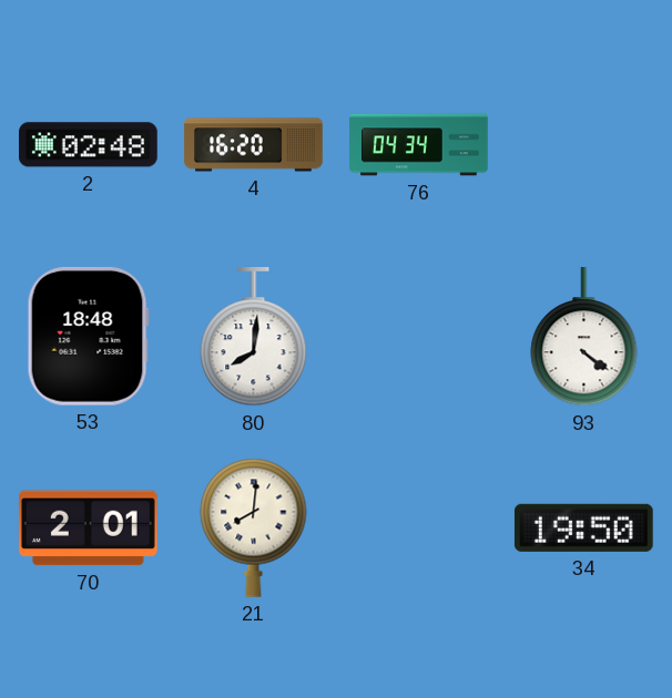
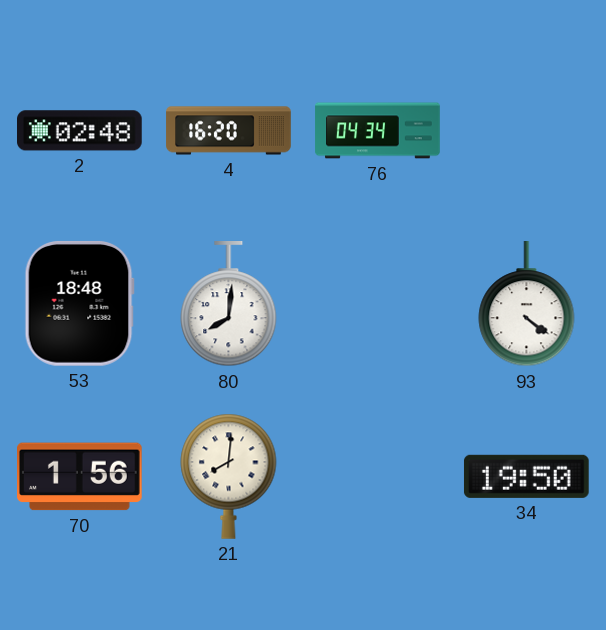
70: 2:01 -> 1:56
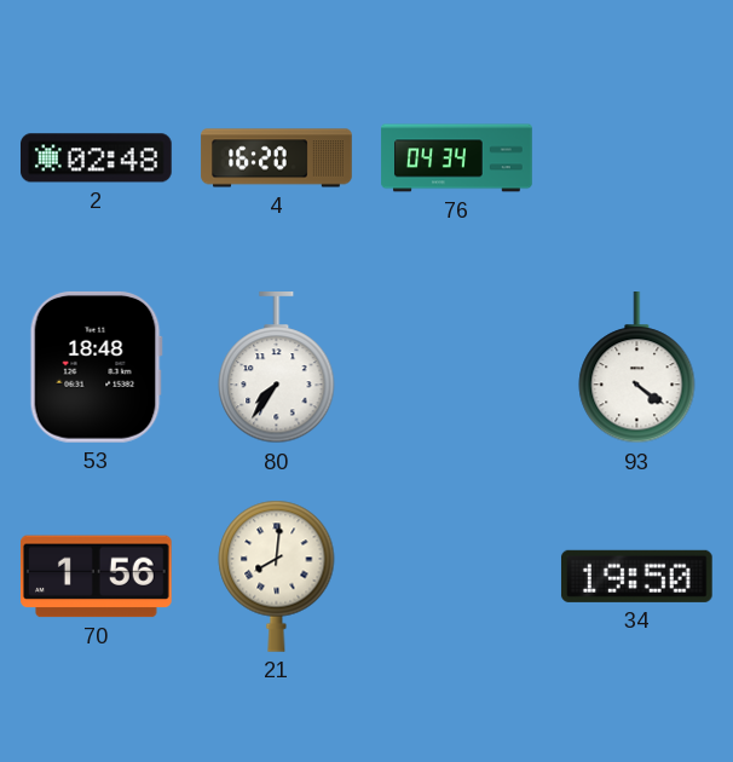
80: 8:01 -> 7:36
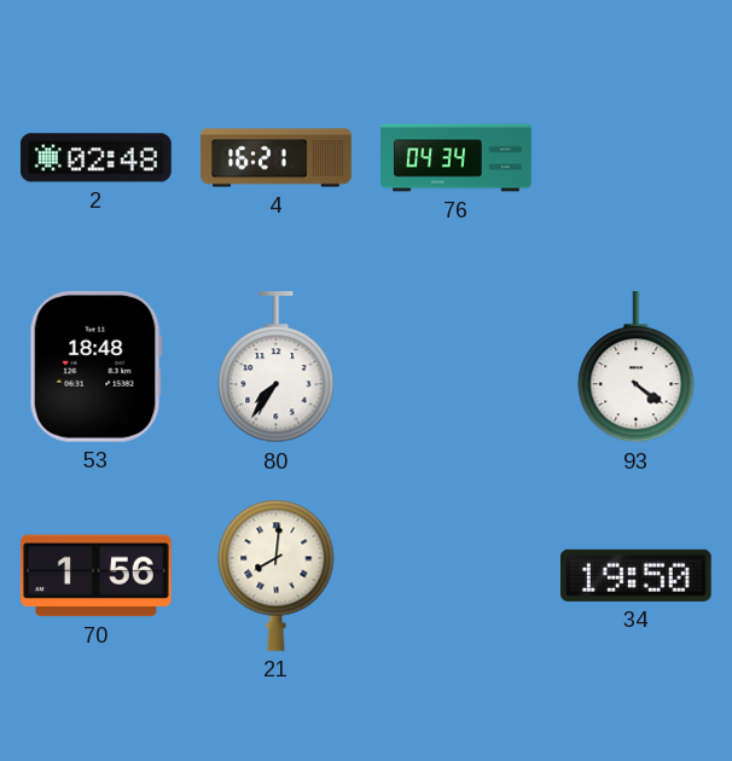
4: 16:20 -> 16:21
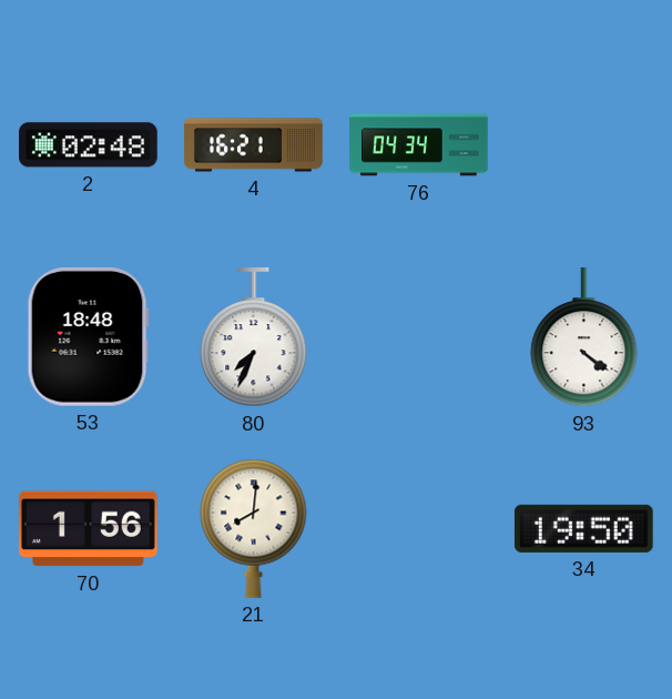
80: 7:36 -> 7:34
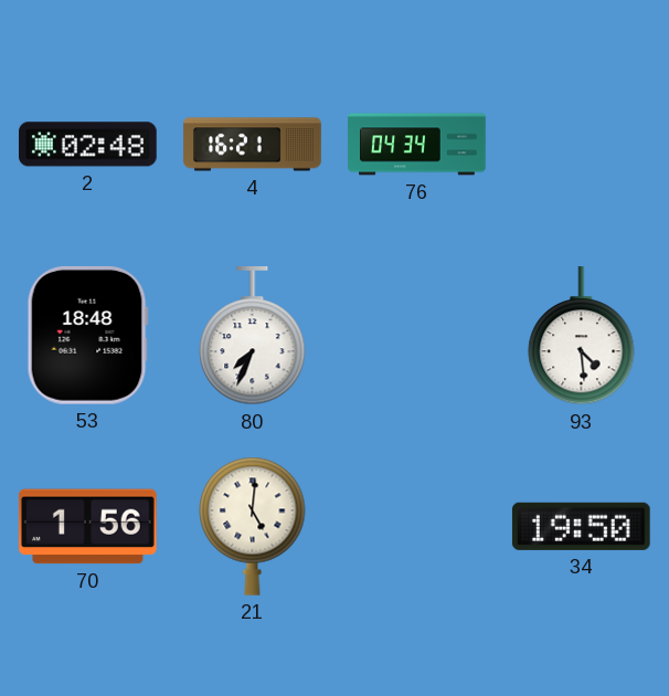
93: 4:21 -> 4:29
21: 8:01 -> 5:01
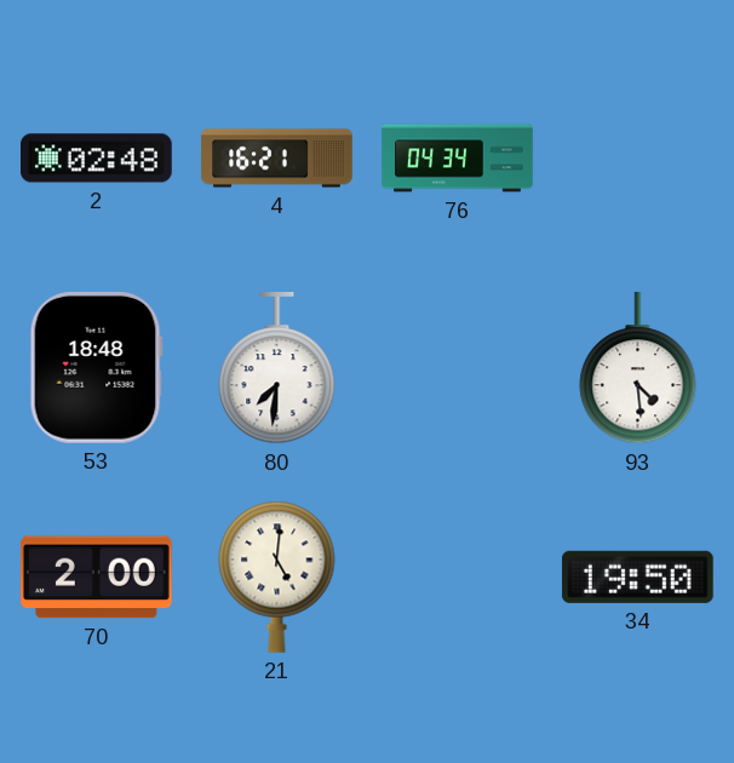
80: 7:34 -> 7:31
70: 1:56 -> 2:00
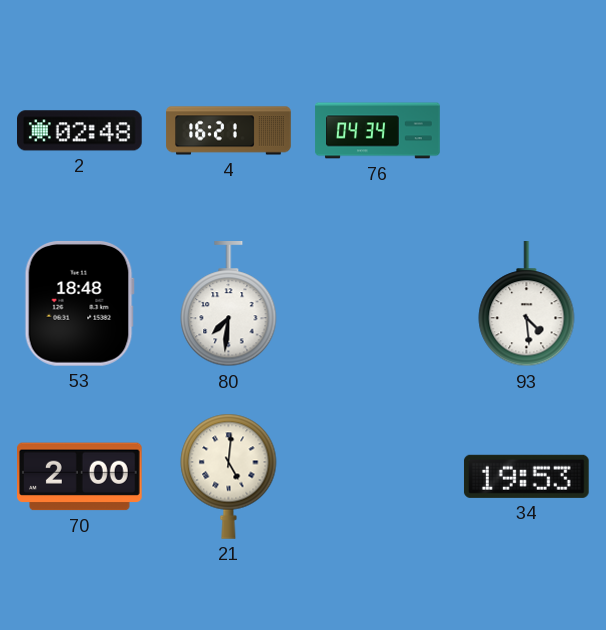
34: 19:50 -> 19:53
